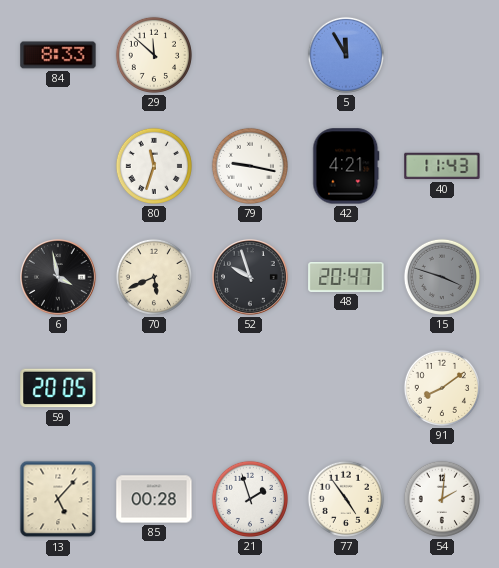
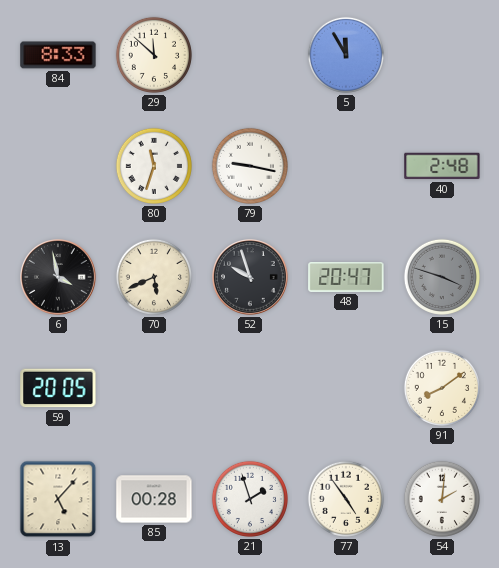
42: 4:21 -> none
40: 11:43 -> 2:48
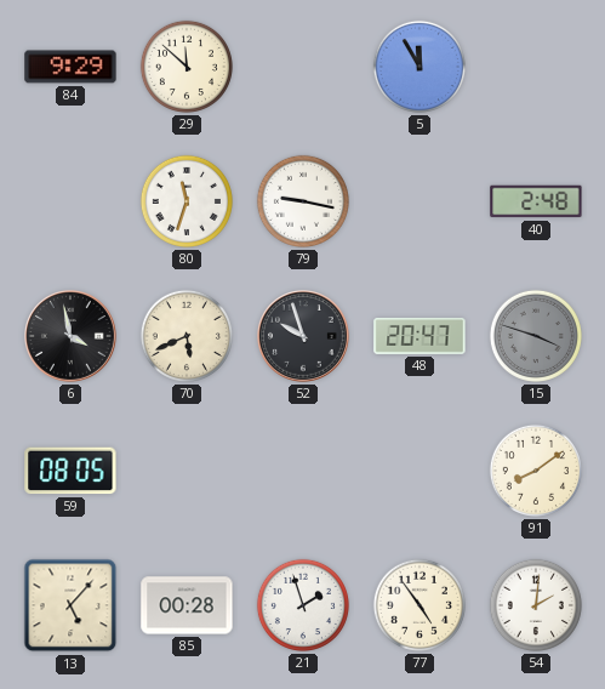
84: 8:33 -> 9:29
59: 20:05 -> 08:05
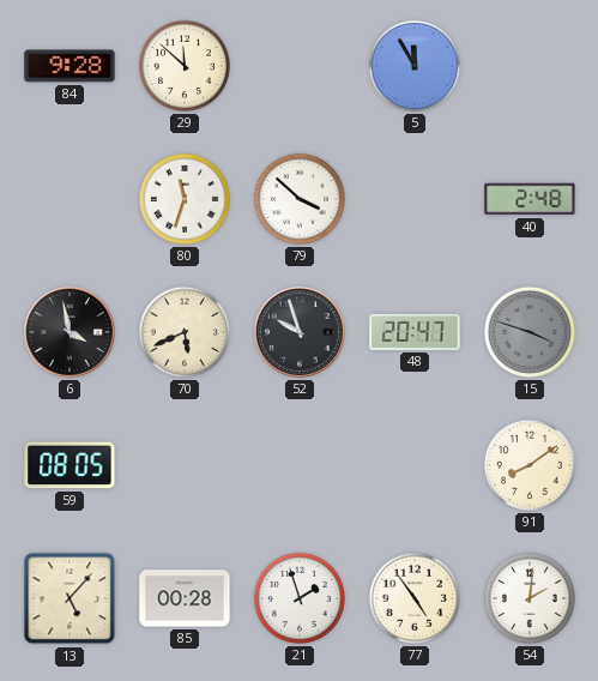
84: 9:29 -> 9:28
79: 9:17 -> 3:52
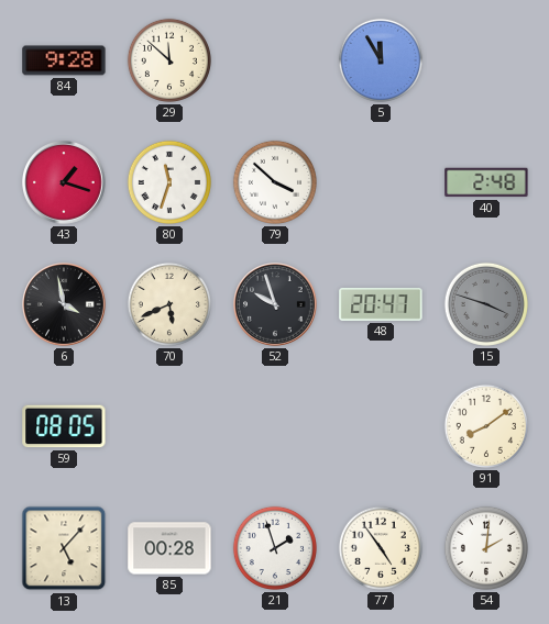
43: none -> 1:18
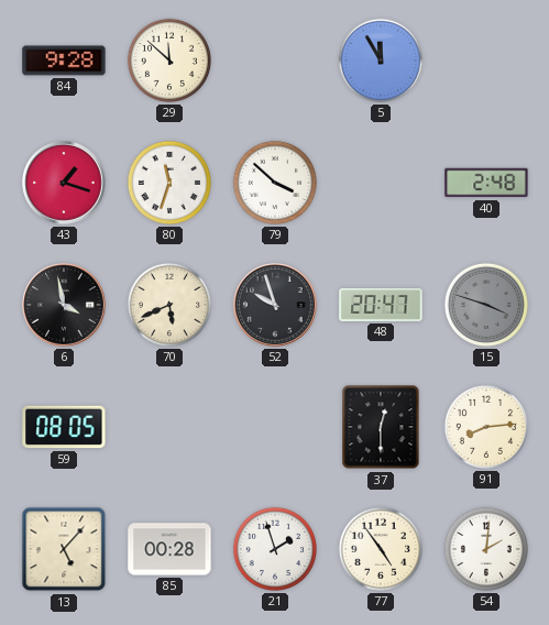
37: none -> 12:30
91: 8:09 -> 8:14
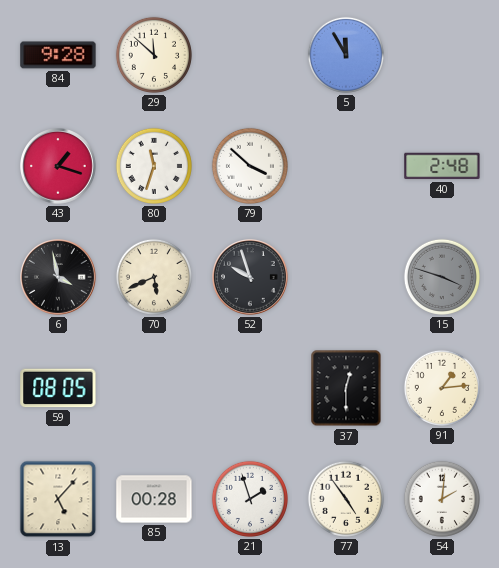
48: 20:47 -> none
91: 8:14 -> 1:14
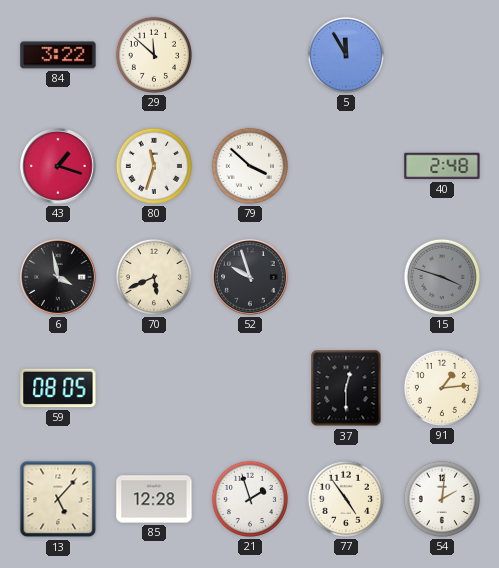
84: 9:28 -> 3:22
85: 00:28 -> 12:28
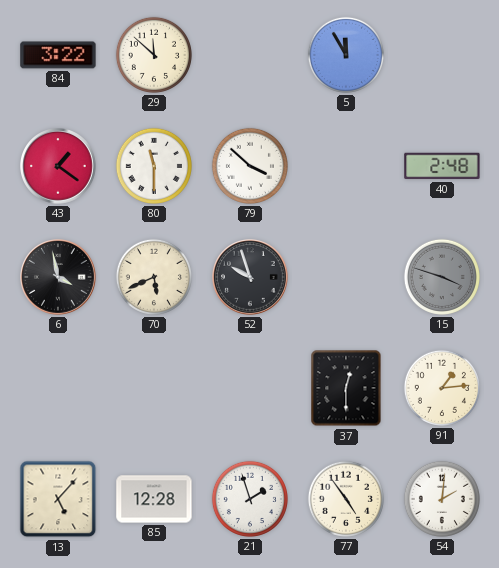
43: 1:18 -> 1:21
80: 11:33 -> 11:30
59: 08:05 -> none
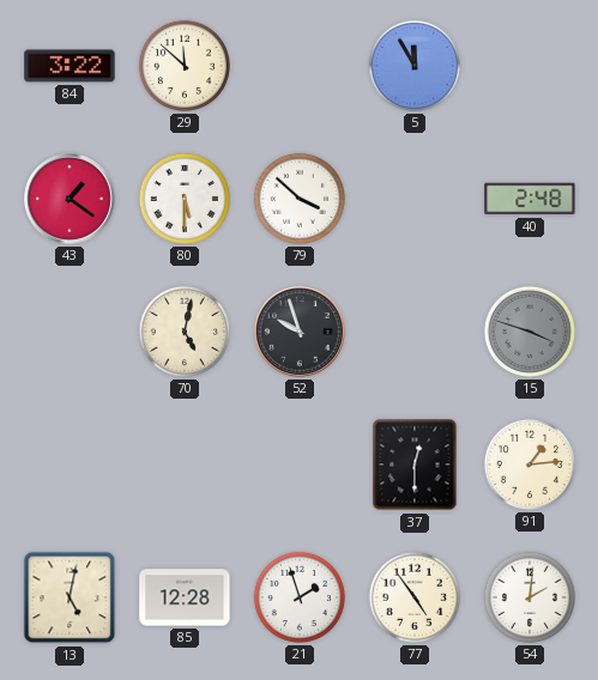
80: 11:30 -> 5:30
6: 3:58 -> none
70: 5:41 -> 5:02
13: 5:07 -> 5:02
